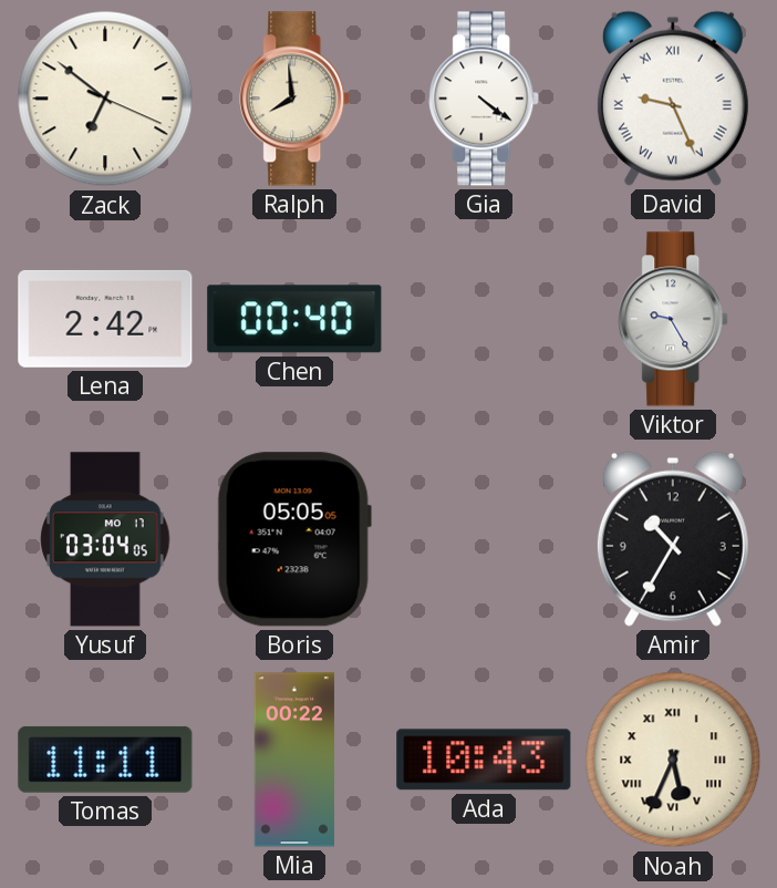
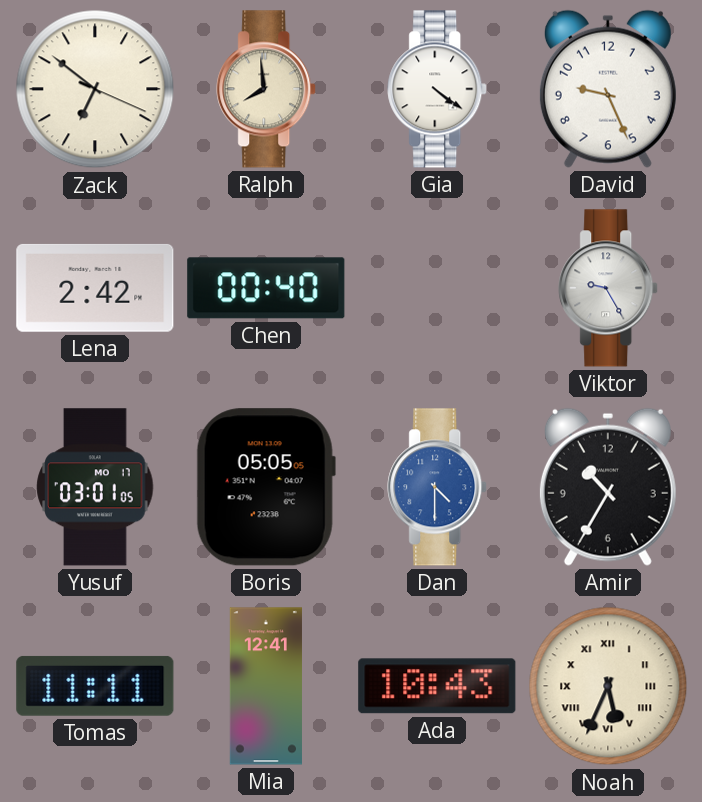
David numerals: Roman -> Arabic
Yusuf: 03:04 -> 03:01
Dan: none -> 4:30
Mia: 00:22 -> 12:41
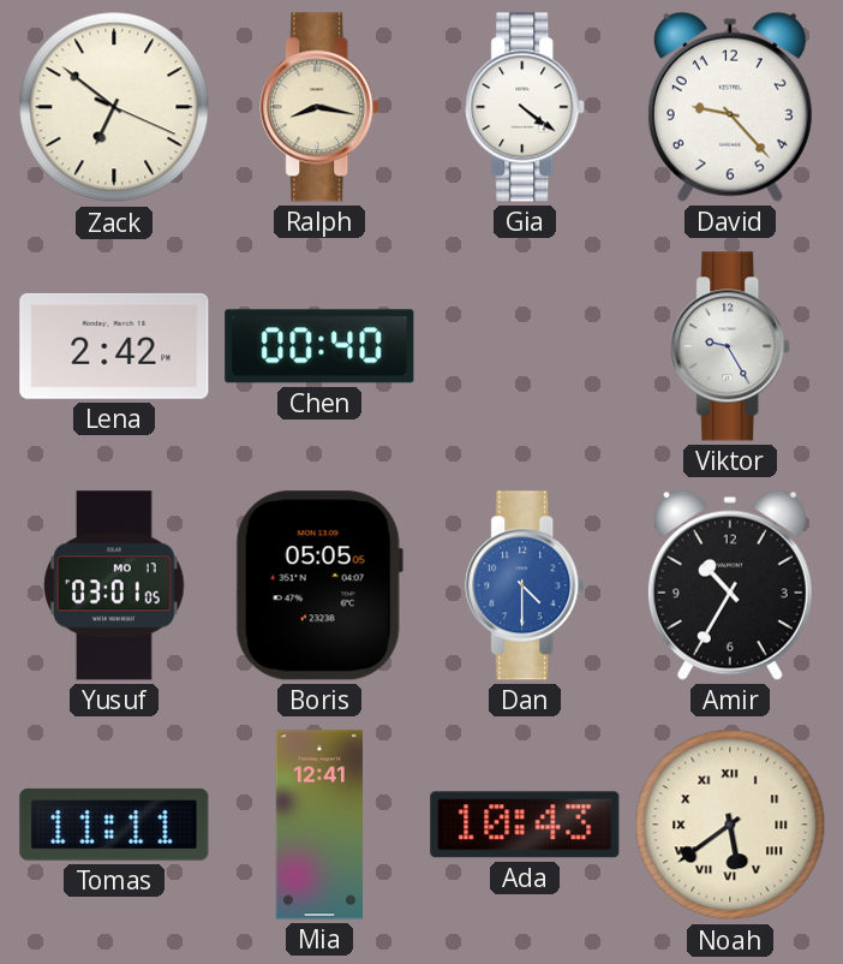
Ralph: 7:59 -> 8:17
David: 9:26 -> 9:23
Noah: 5:34 -> 5:39
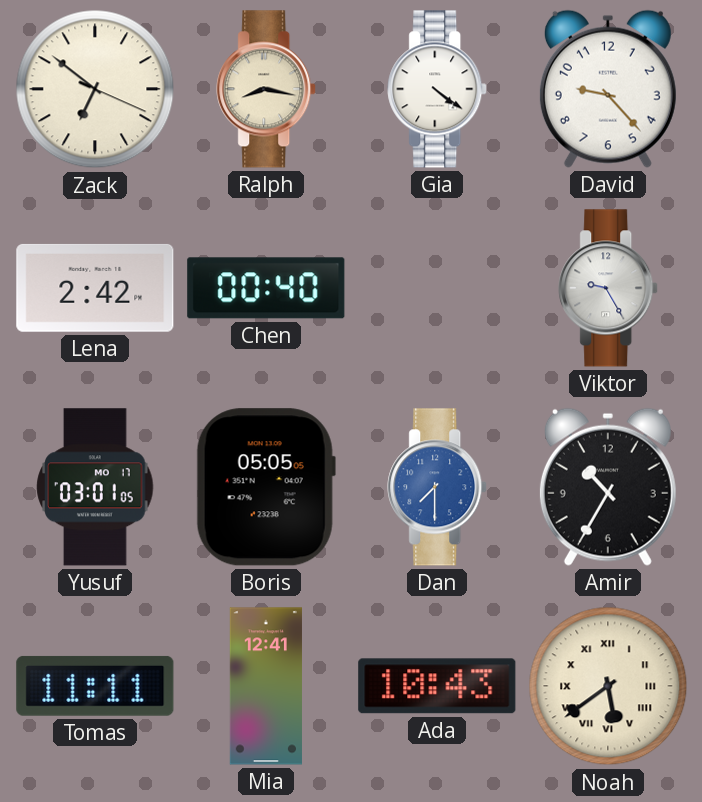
Dan: 4:30 -> 7:30
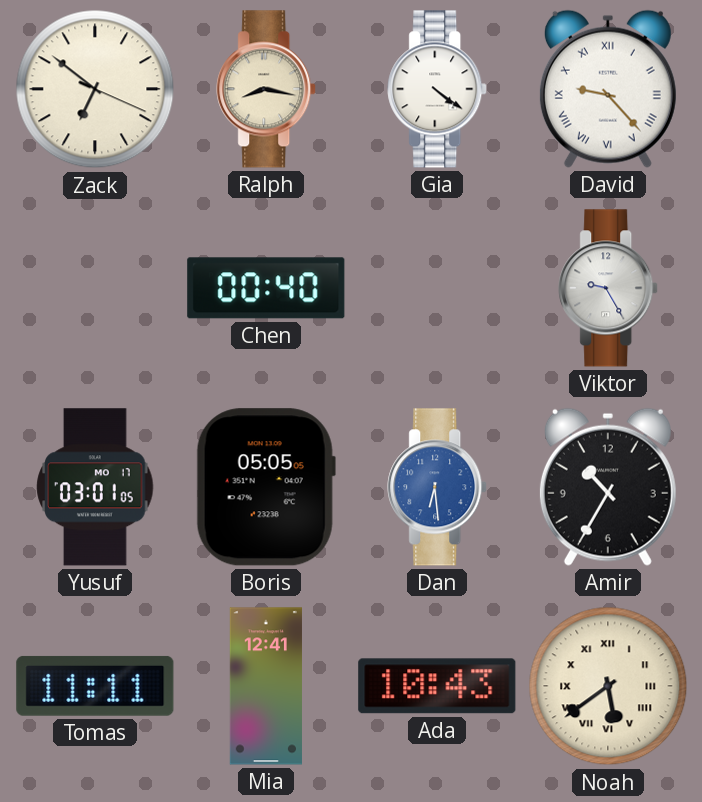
David numerals: Arabic -> Roman
Lena: 2:42 -> none
Dan: 7:30 -> 6:29
